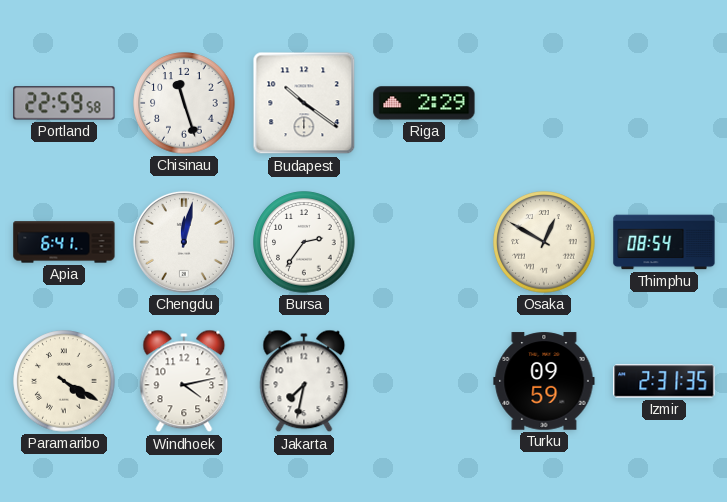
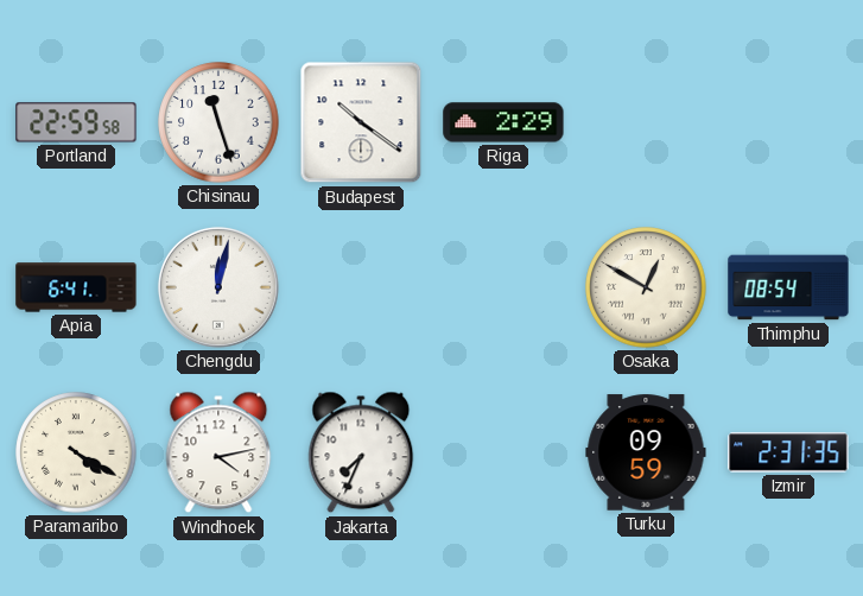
Bursa: 2:36 -> none
Jakarta: 7:32 -> 7:34
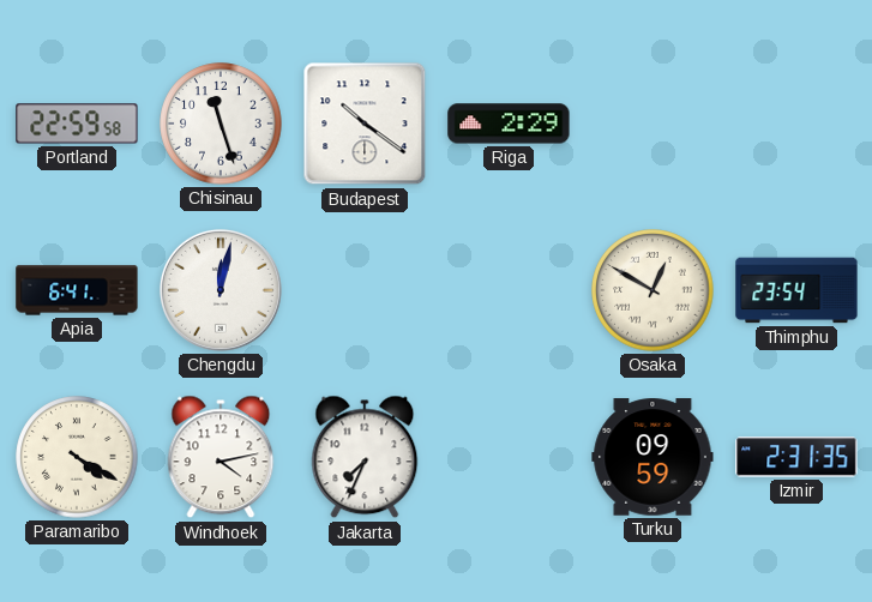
Thimphu: 08:54 -> 23:54
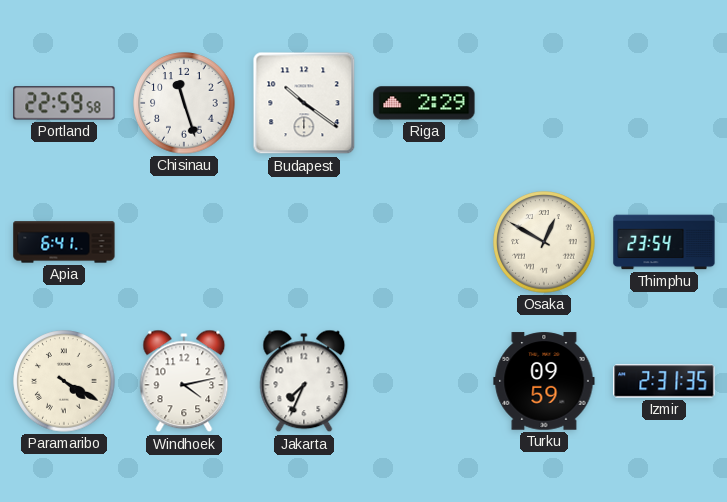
Chengdu: 12:02 -> none
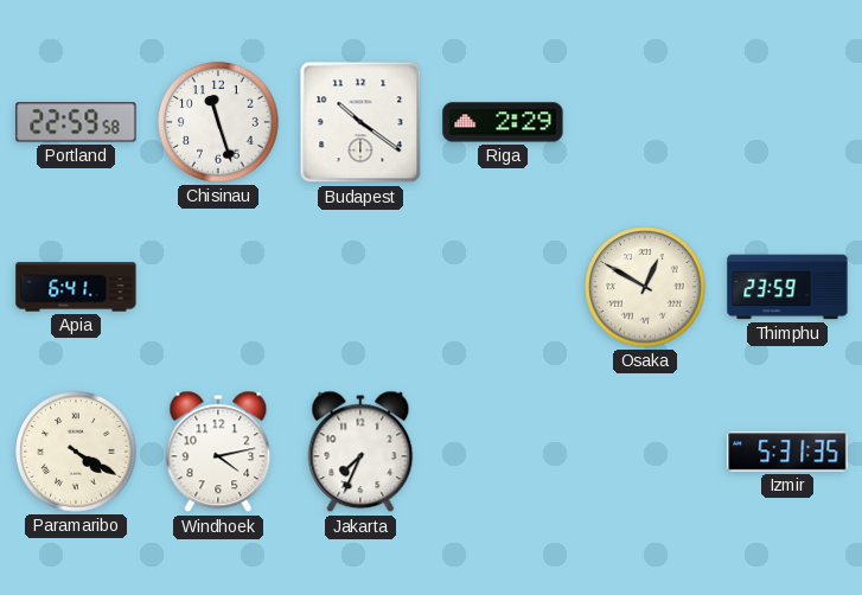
Thimphu: 23:54 -> 23:59
Turku: 09:59 -> none
Izmir: 2:31 -> 5:31
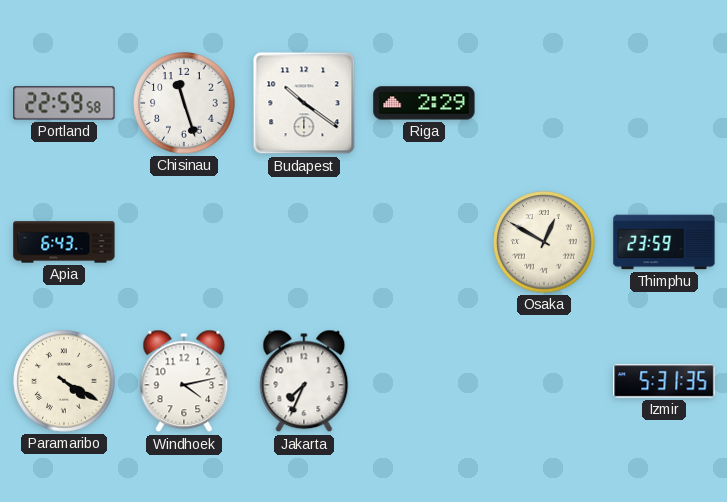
Apia: 6:41 -> 6:43
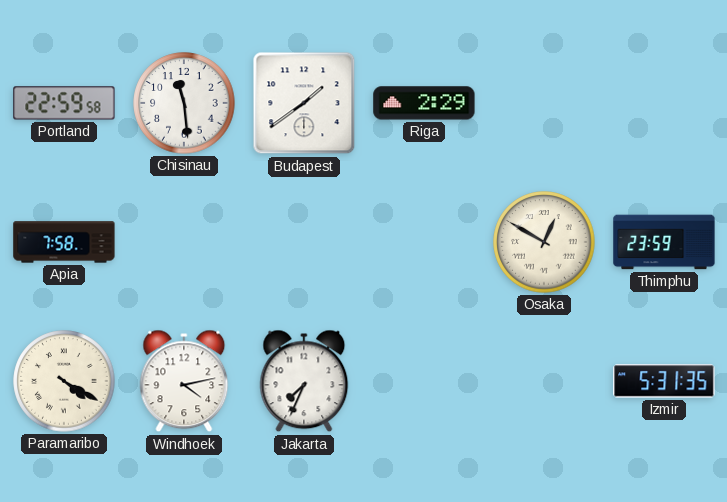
Chisinau: 11:27 -> 11:29
Budapest: 10:21 -> 1:39
Apia: 6:43 -> 7:58
